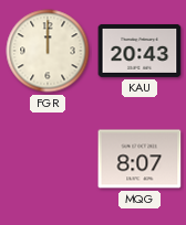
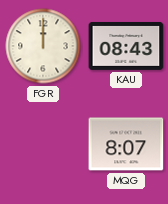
KAU: 20:43 -> 08:43
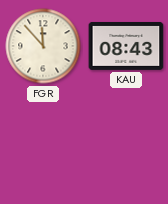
FGR: 12:00 -> 11:53
MQG: 8:07 -> none
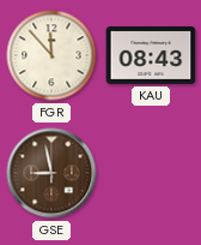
GSE: none -> 8:58
